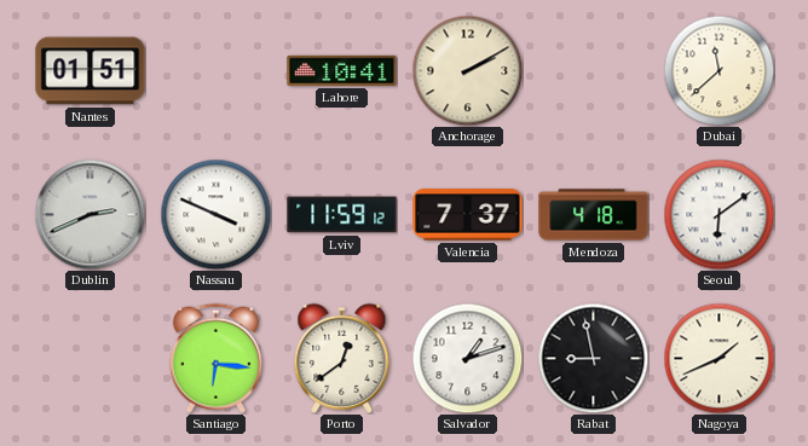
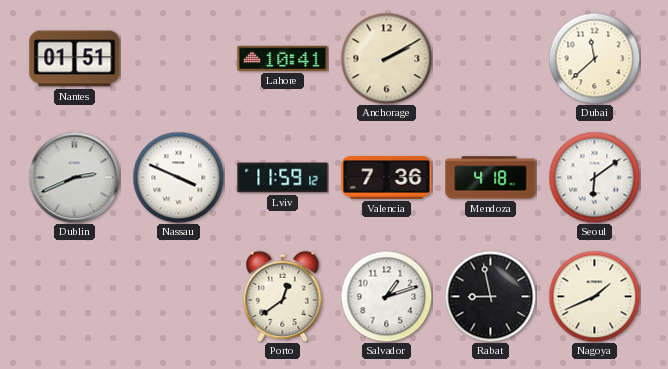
Valencia: 7:37 -> 7:36
Santiago: 6:16 -> none
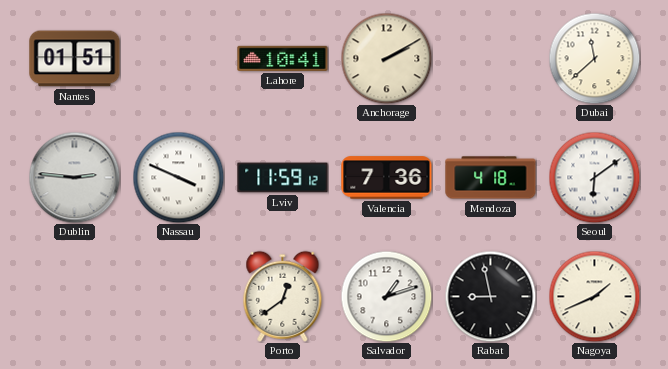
Dublin: 2:41 -> 2:46
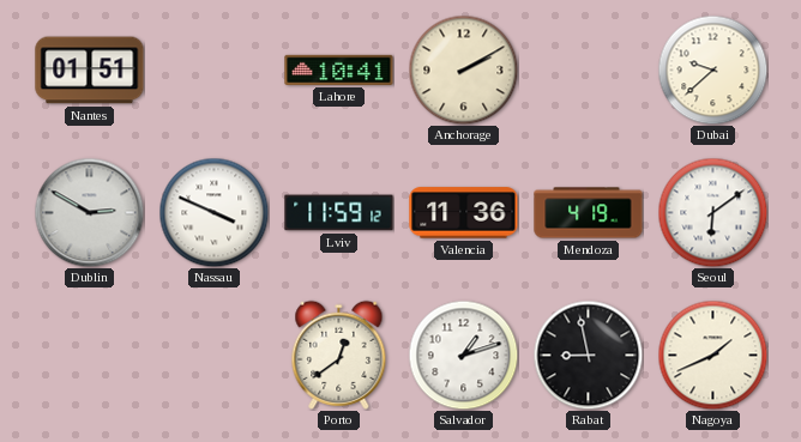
Dubai: 11:38 -> 9:38
Dublin: 2:46 -> 2:50
Valencia: 7:36 -> 11:36
Mendoza: 4:18 -> 4:19
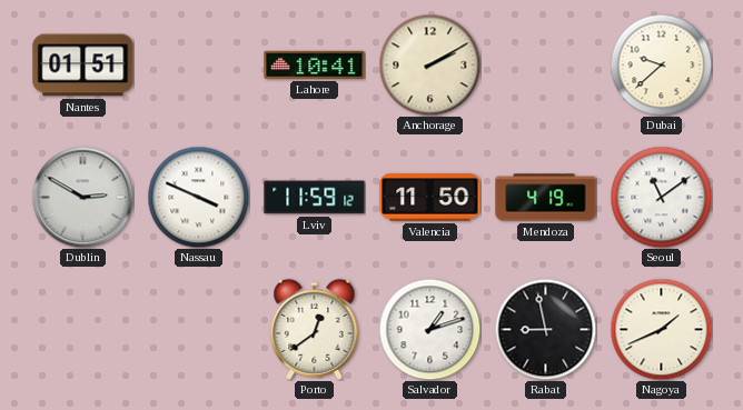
Valencia: 11:36 -> 11:50
Seoul: 6:09 -> 11:09
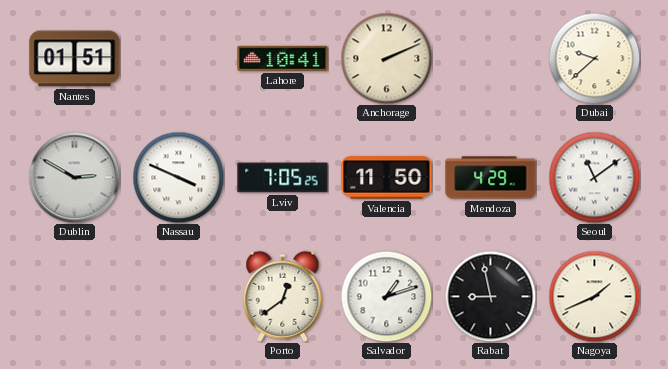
Anchorage: 2:10 -> 2:11
Lviv: 11:59 -> 7:05
Mendoza: 4:19 -> 4:29
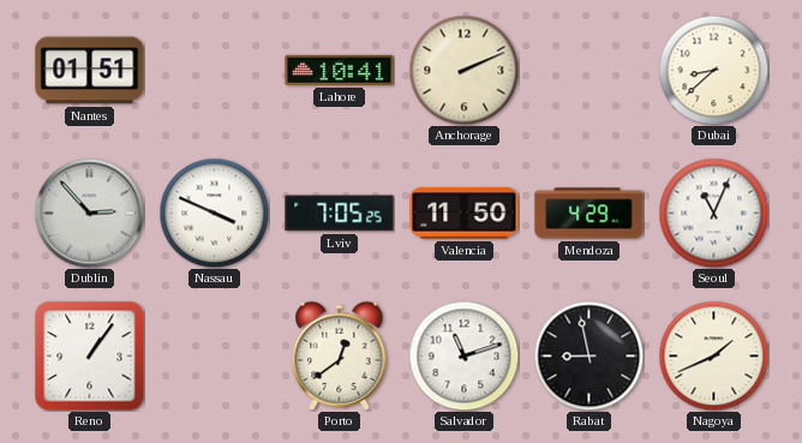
Dubai: 9:38 -> 8:38
Dublin: 2:50 -> 2:53
Seoul: 11:09 -> 11:04
Reno: none -> 1:06
Salvador: 1:12 -> 11:12
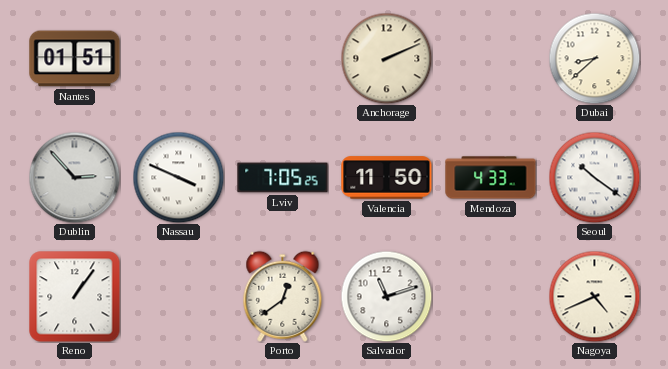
Lahore: 10:41 -> none
Mendoza: 4:29 -> 4:33
Seoul: 11:04 -> 10:21
Rabat: 8:58 -> none
Nagoya: 1:41 -> 4:41
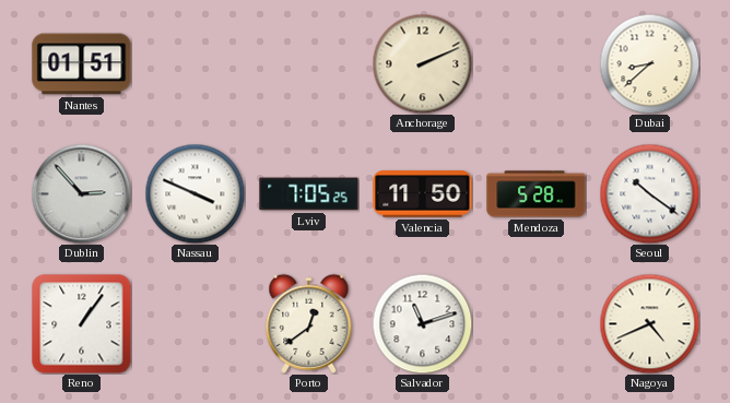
Mendoza: 4:33 -> 5:28
